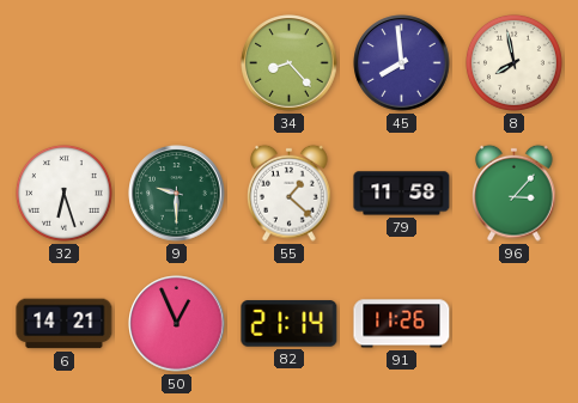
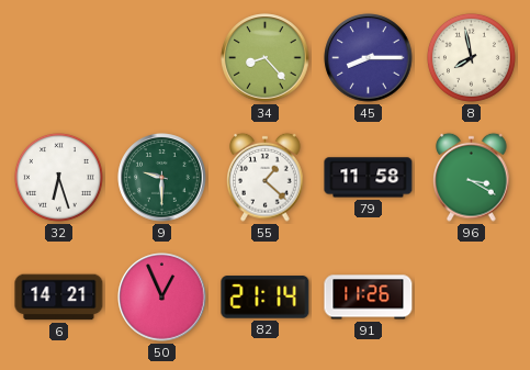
45: 7:59 -> 8:15
96: 3:07 -> 3:20
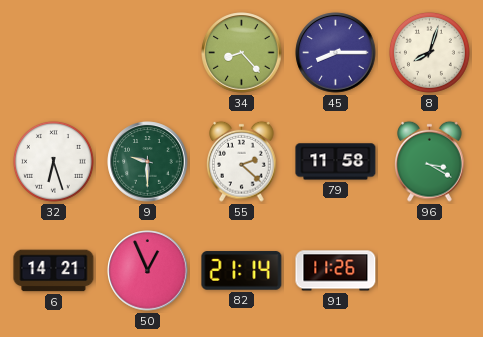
8: 7:58 -> 8:03
55: 1:22 -> 2:22
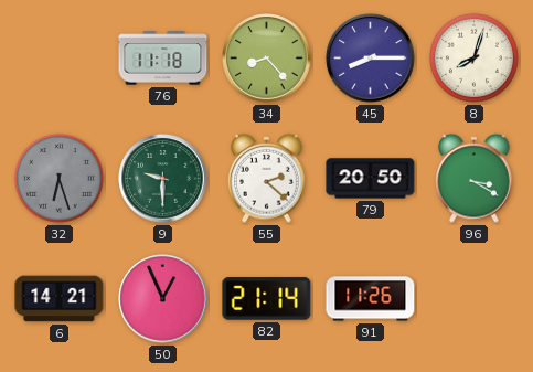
76: none -> 11:18
32 dial: white -> grey
79: 11:58 -> 20:50
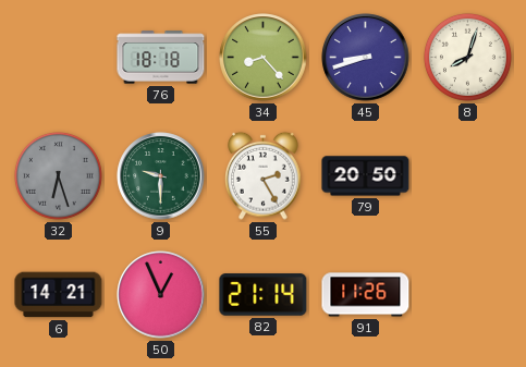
76: 11:18 -> 18:18
45: 8:15 -> 8:42
55: 2:22 -> 2:25
96: 3:20 -> none
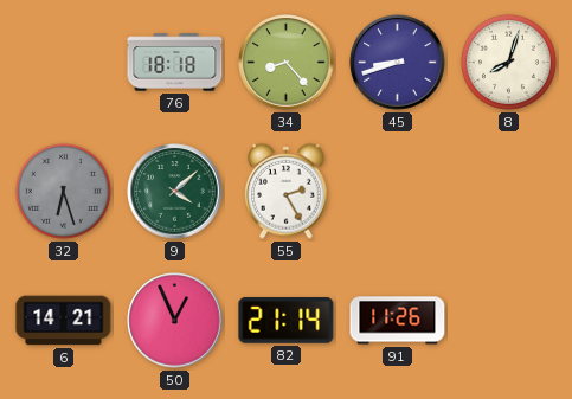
9: 9:30 -> 4:08
79: 20:50 -> none
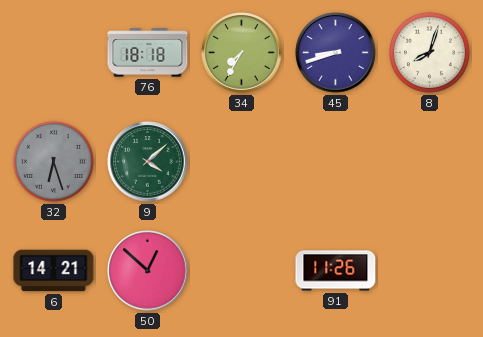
34: 8:23 -> 7:35
55: 2:25 -> none
50: 12:56 -> 12:52
82: 21:14 -> none
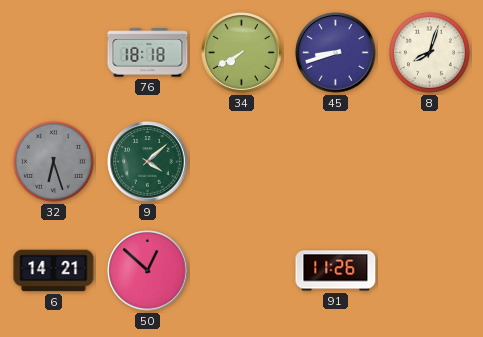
34: 7:35 -> 7:40
